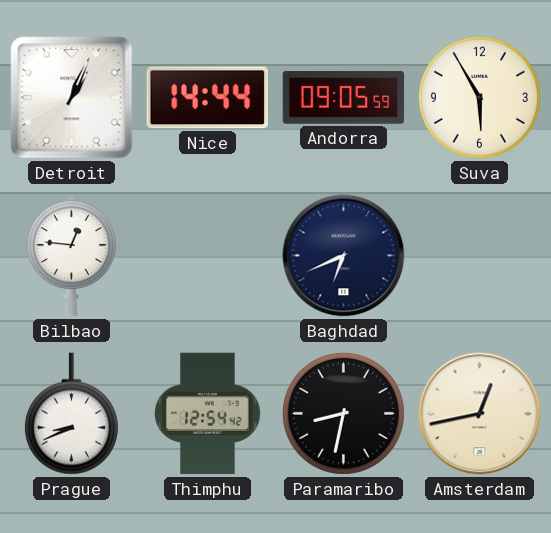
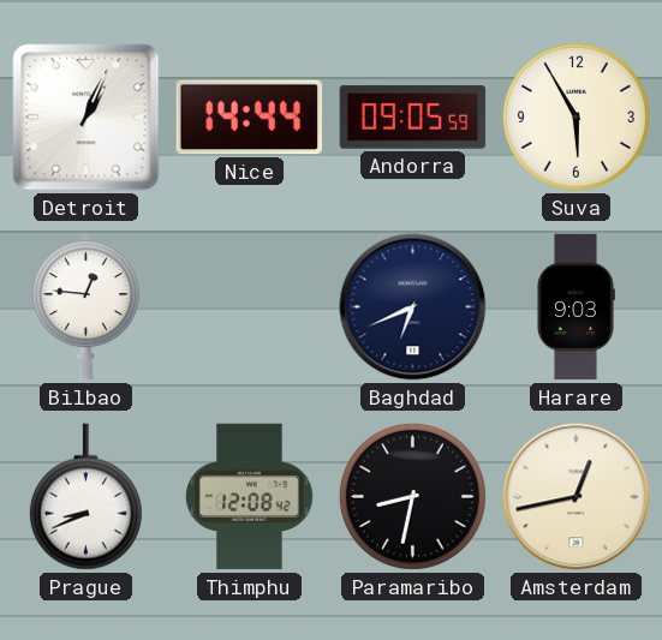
Harare: none -> 9:03
Thimphu: 12:54 -> 12:08
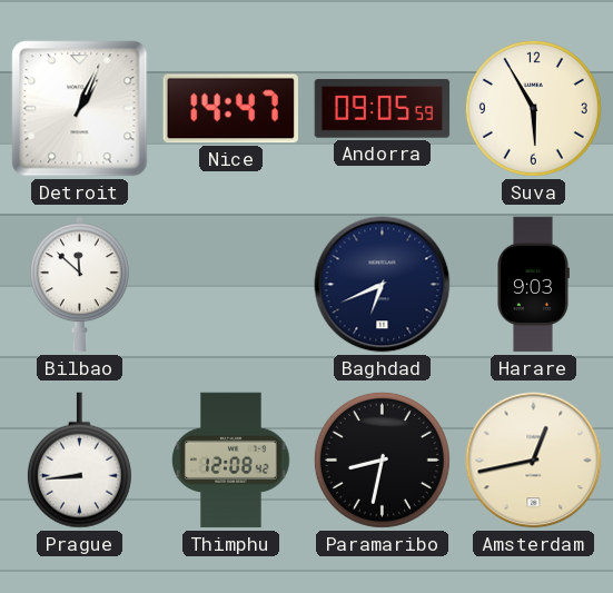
Nice: 14:44 -> 14:47
Bilbao: 12:46 -> 11:52
Prague: 8:41 -> 8:44
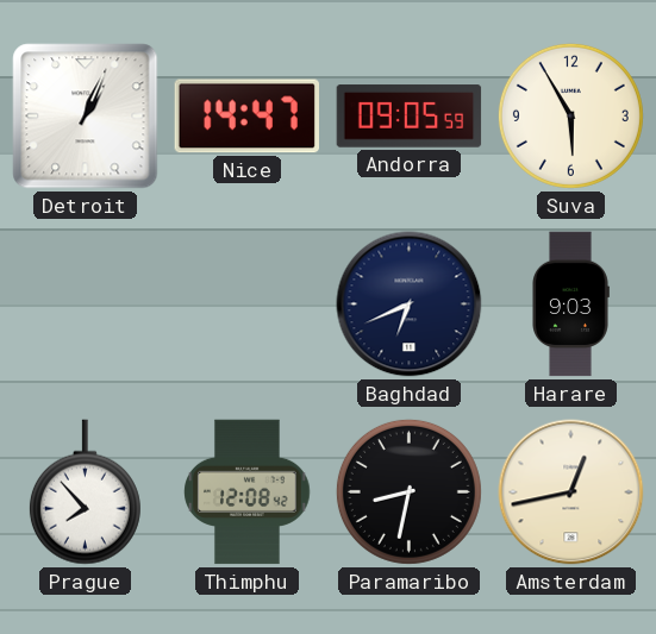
Bilbao: 11:52 -> none
Prague: 8:44 -> 7:53
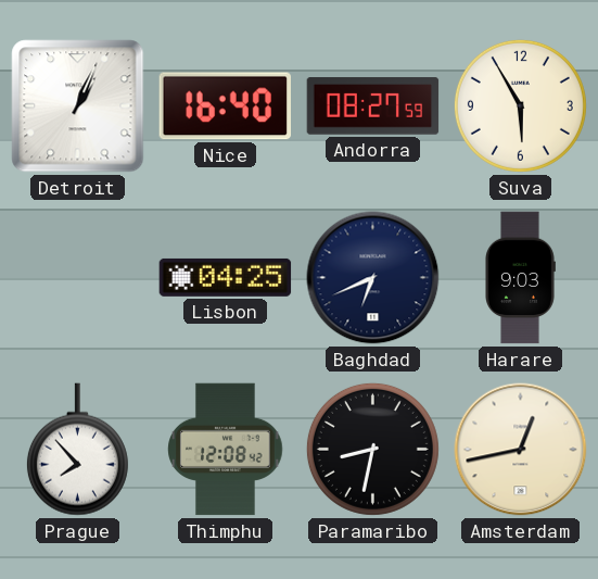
Nice: 14:47 -> 16:40
Andorra: 09:05 -> 08:27
Lisbon: none -> 04:25
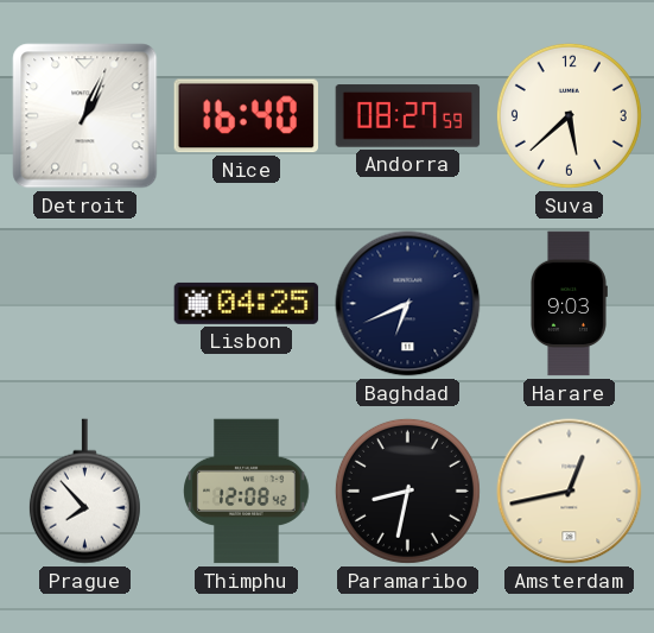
Suva: 5:55 -> 5:38
